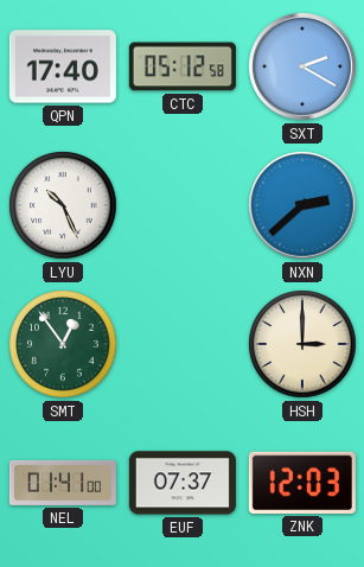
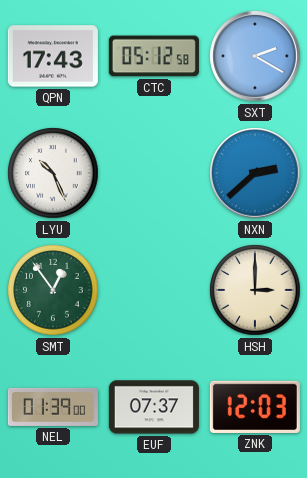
QPN: 17:40 -> 17:43
NEL: 01:41 -> 01:39
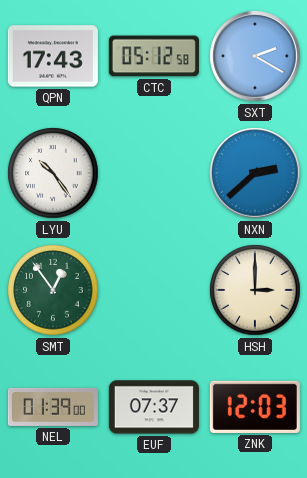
LYU: 10:26 -> 10:24
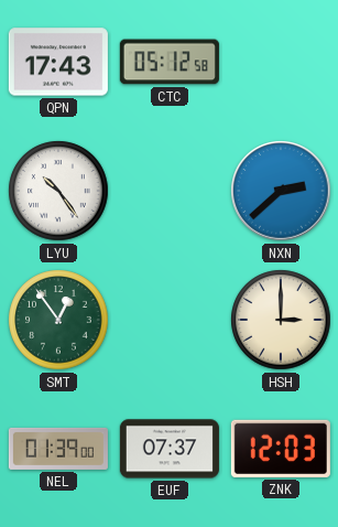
SXT: 2:20 -> none
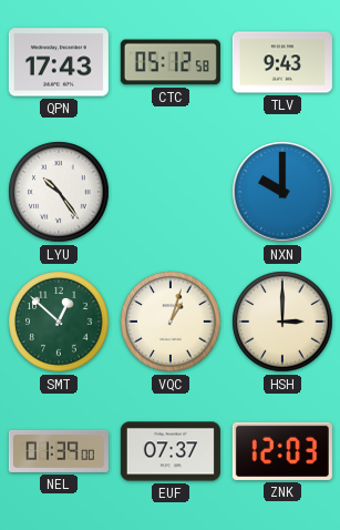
TLV: none -> 9:43
NXN: 2:38 -> 10:00
SMT: 12:54 -> 12:52
VQC: none -> 1:03
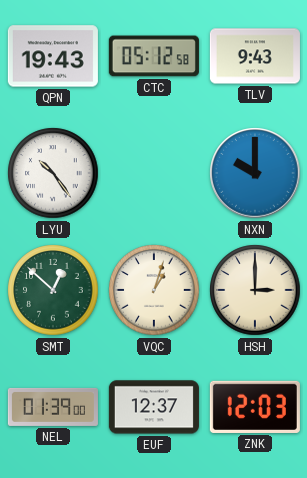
QPN: 17:43 -> 19:43
EUF: 07:37 -> 12:37
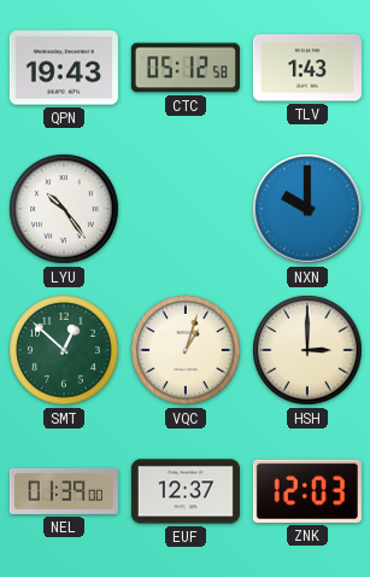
TLV: 9:43 -> 1:43
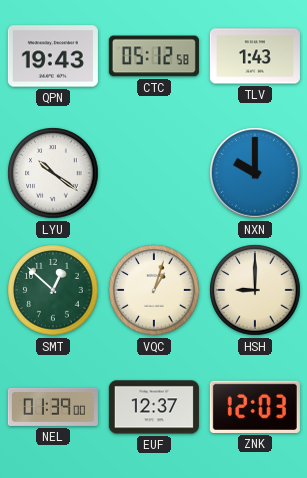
LYU: 10:24 -> 10:21
HSH: 3:00 -> 9:00
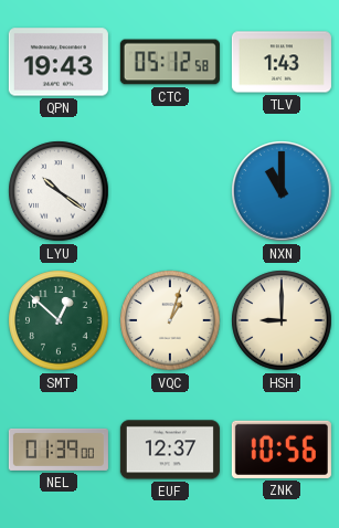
NXN: 10:00 -> 11:00
ZNK: 12:03 -> 10:56
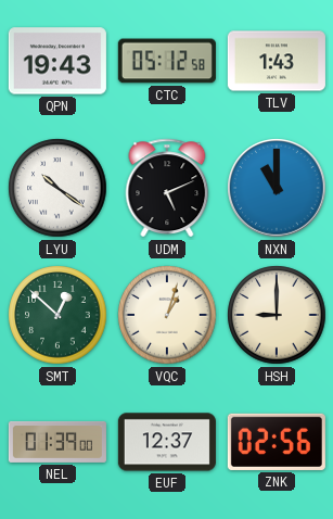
UDM: none -> 5:11
ZNK: 10:56 -> 02:56
